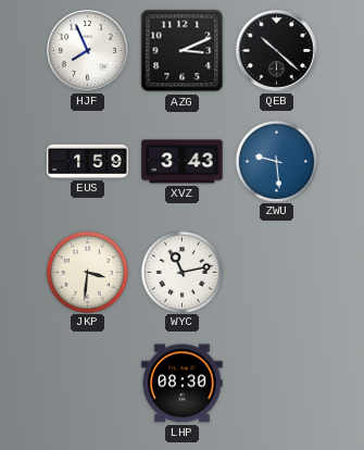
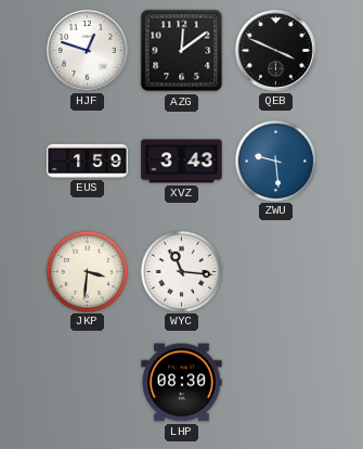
HJF: 7:56 -> 12:48
AZG: 3:11 -> 12:09
QEB: 10:22 -> 3:49
WYC: 11:13 -> 11:16
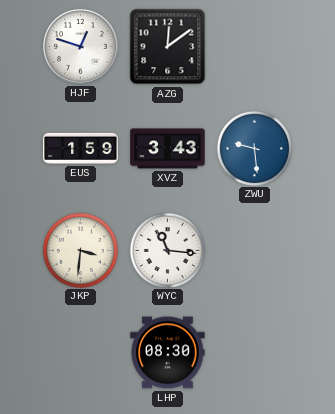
QEB: 3:49 -> none
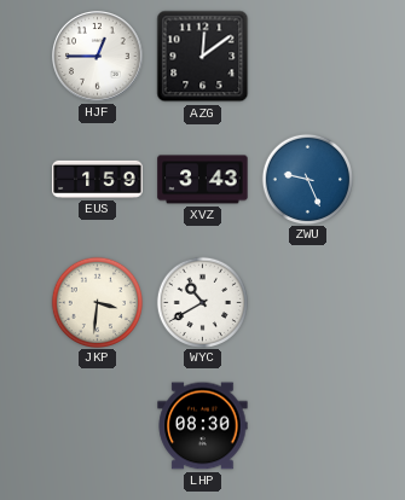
HJF: 12:48 -> 12:45
ZWU: 9:29 -> 9:26
WYC: 11:16 -> 10:40
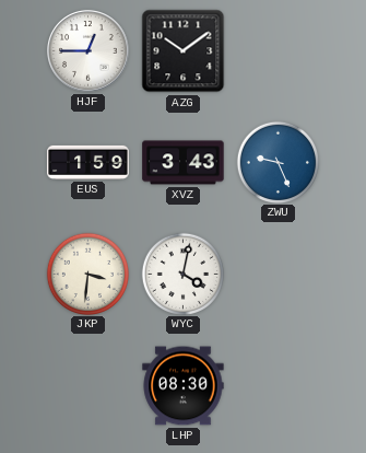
AZG: 12:09 -> 10:09
WYC: 10:40 -> 4:02
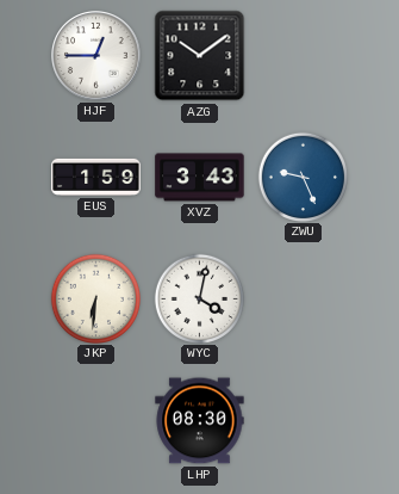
JKP: 3:31 -> 6:31
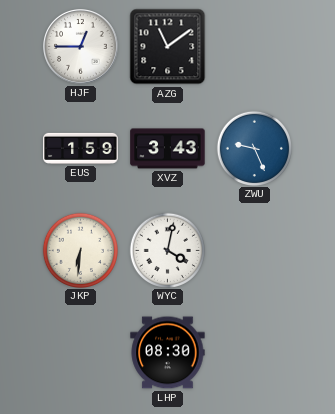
AZG: 10:09 -> 11:09
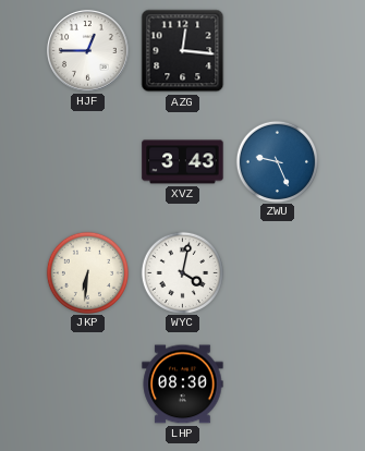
AZG: 11:09 -> 12:16
EUS: 1:59 -> none
